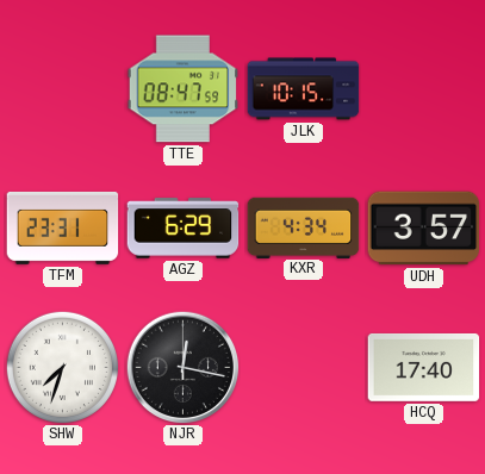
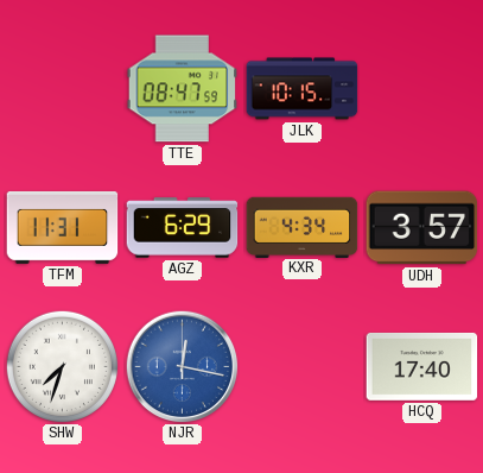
TFM: 23:31 -> 11:31
NJR dial: black -> blue
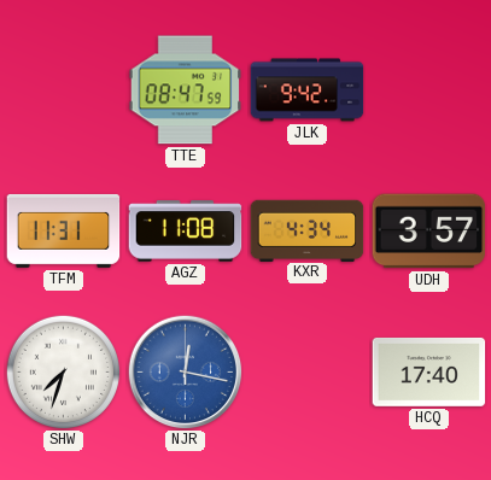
JLK: 10:15 -> 9:42
AGZ: 6:29 -> 11:08
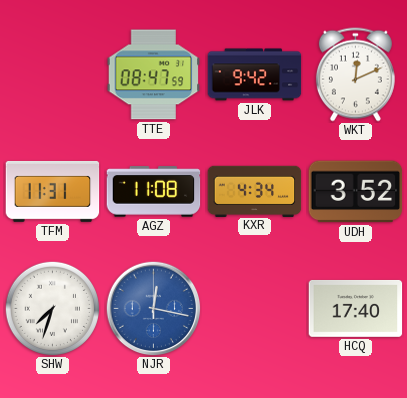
WKT: none -> 12:11
UDH: 3:57 -> 3:52
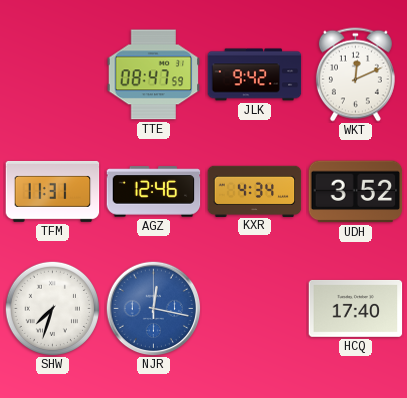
AGZ: 11:08 -> 12:46
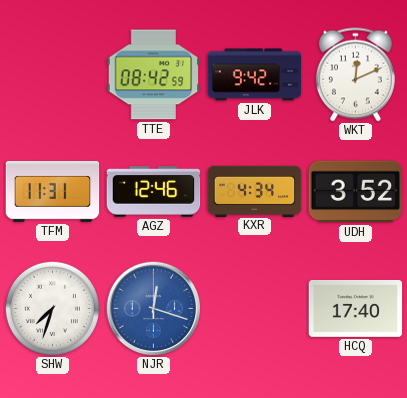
TTE: 08:47 -> 08:42
NJR: 12:17 -> 12:18
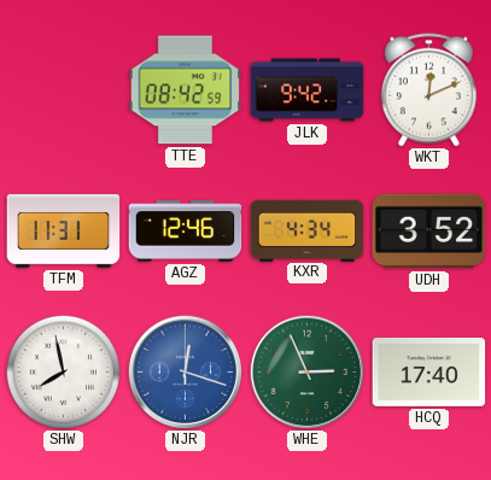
SHW: 7:33 -> 7:58
WHE: none -> 2:56
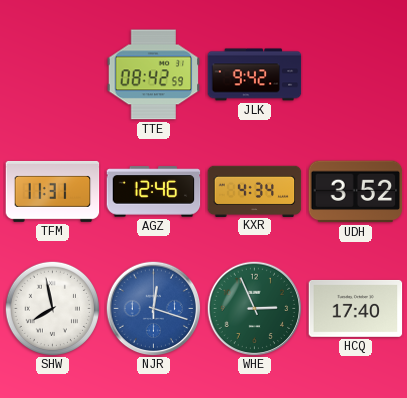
WKT: 12:11 -> none
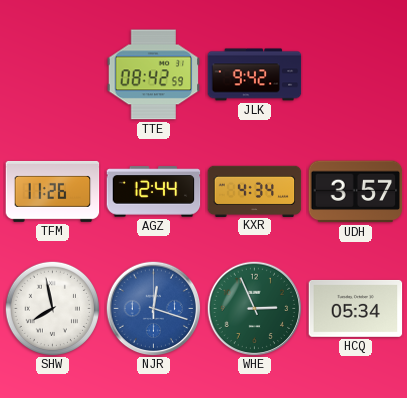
TFM: 11:31 -> 11:26
AGZ: 12:46 -> 12:44
UDH: 3:52 -> 3:57
HCQ: 17:40 -> 05:34
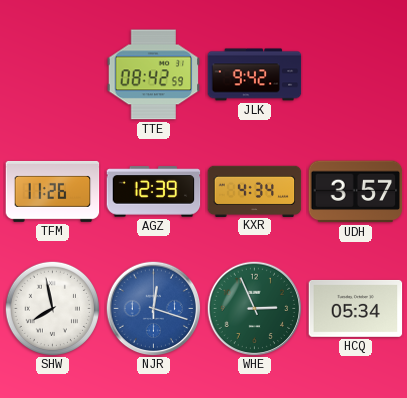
AGZ: 12:44 -> 12:39
